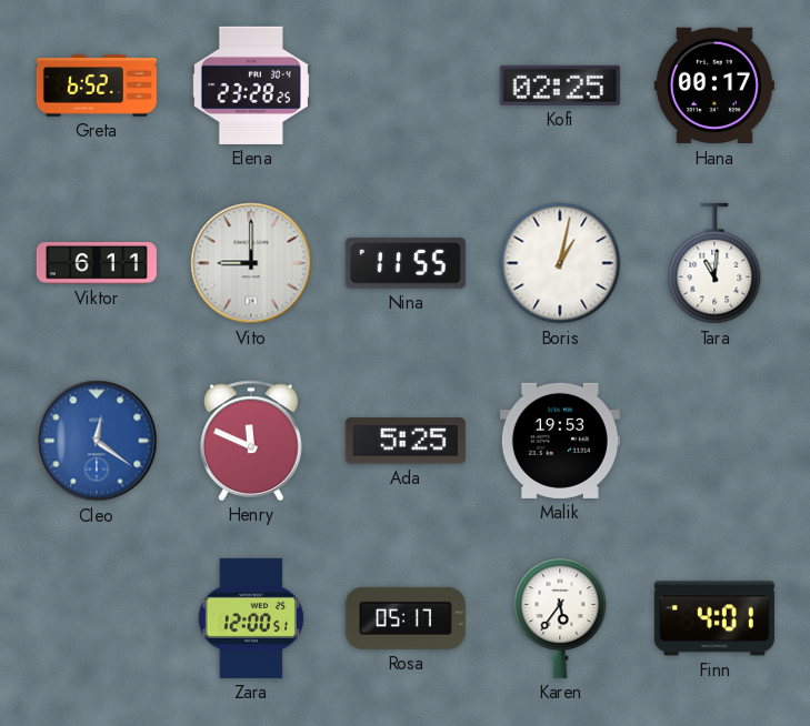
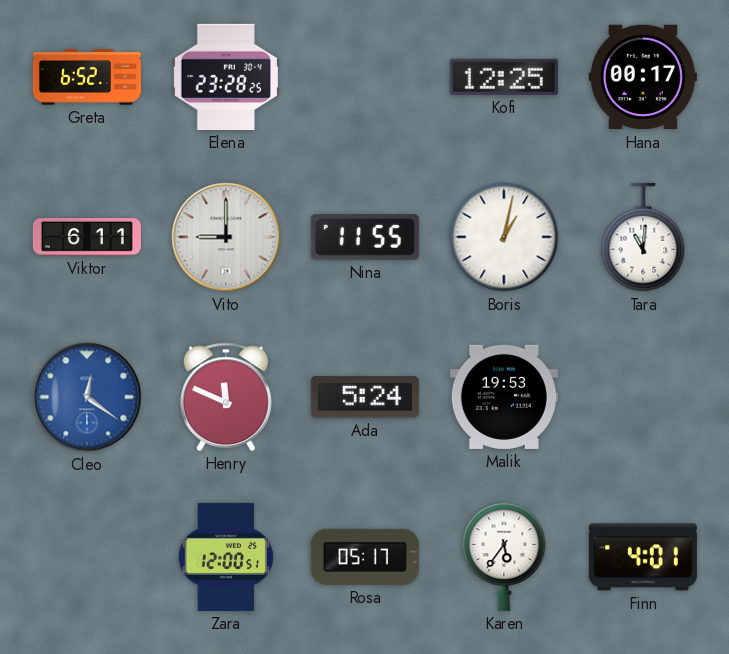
Kofi: 02:25 -> 12:25
Ada: 5:25 -> 5:24
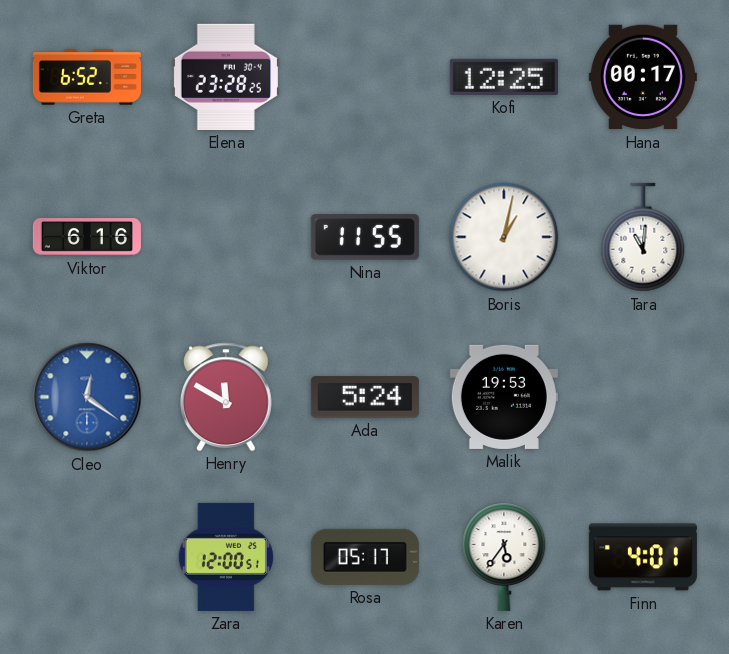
Viktor: 6:11 -> 6:16
Vito: 9:00 -> none
Henry: 11:49 -> 11:50
